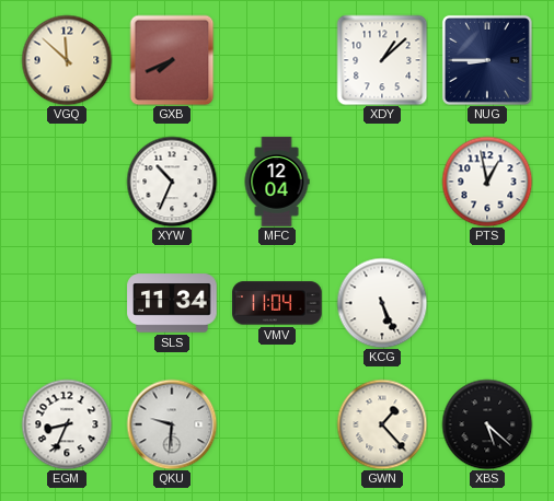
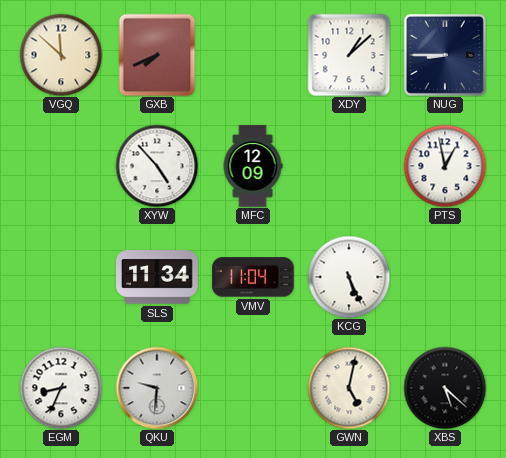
XYW: 10:34 -> 4:53
MFC: 12:04 -> 12:09
GWN: 1:23 -> 5:02
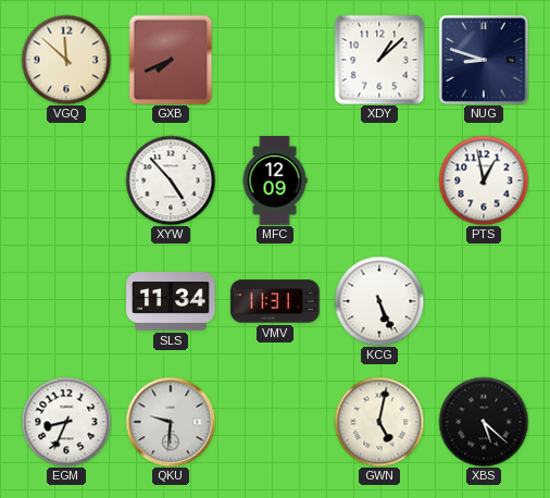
NUG: 8:45 -> 8:48
VMV: 11:04 -> 11:31
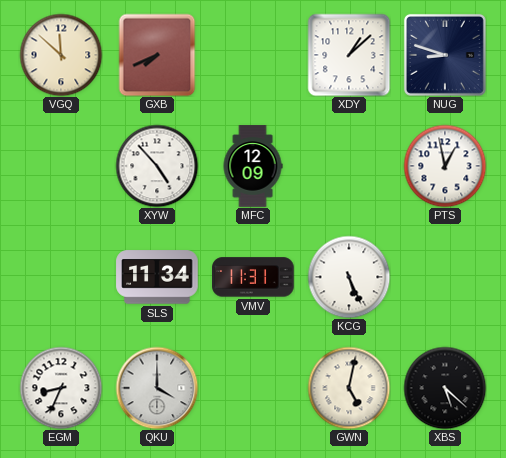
QKU: 9:31 -> 4:00
